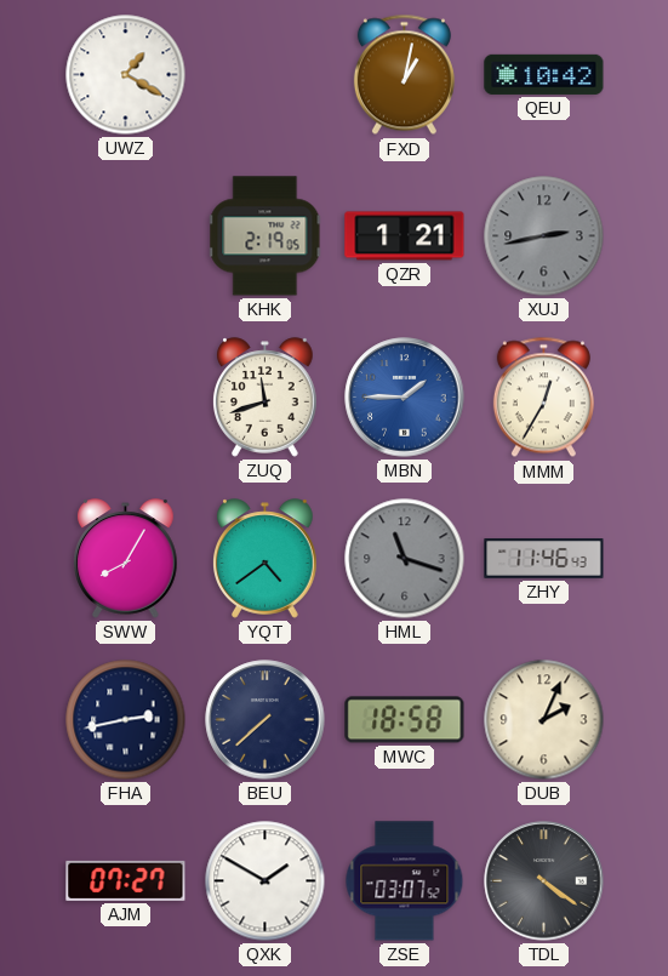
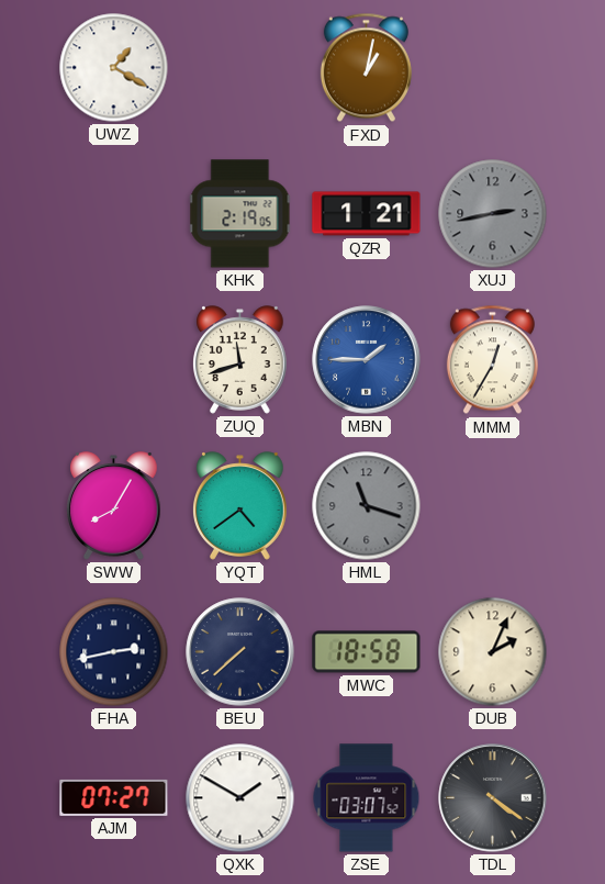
QEU: 10:42 -> none
ZHY: 11:46 -> none
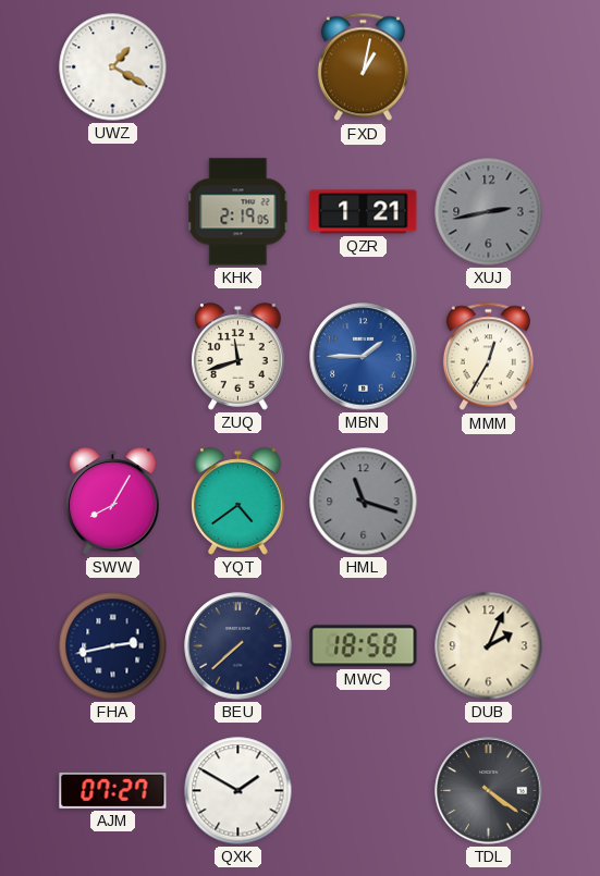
ZSE: 03:07 -> none
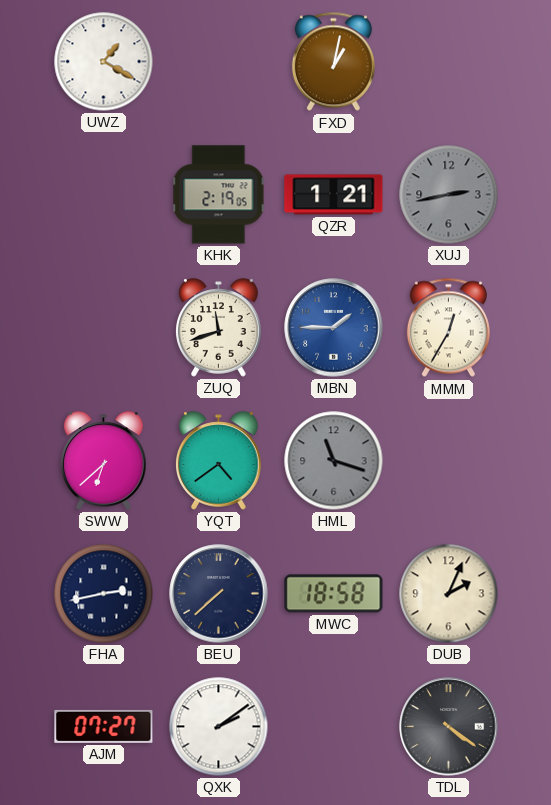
SWW: 8:05 -> 6:38
QXK: 1:50 -> 2:09
